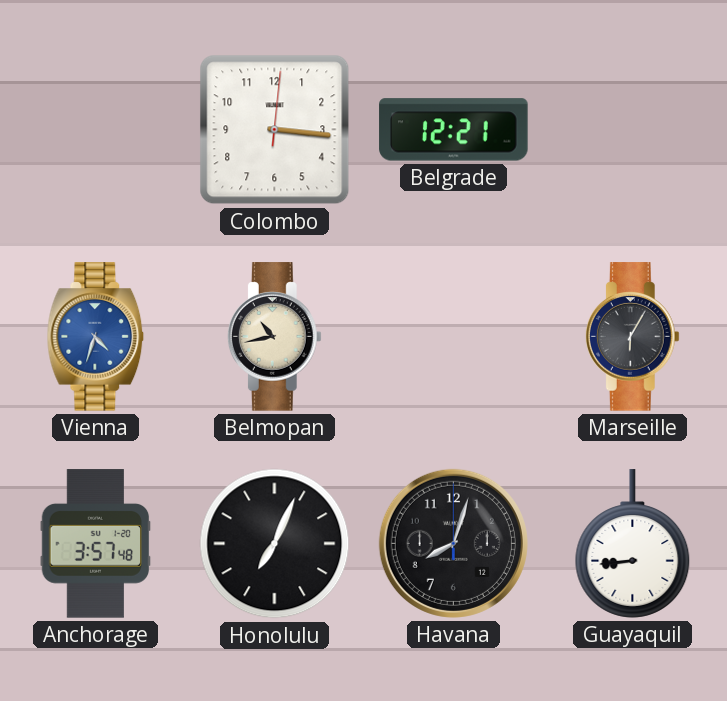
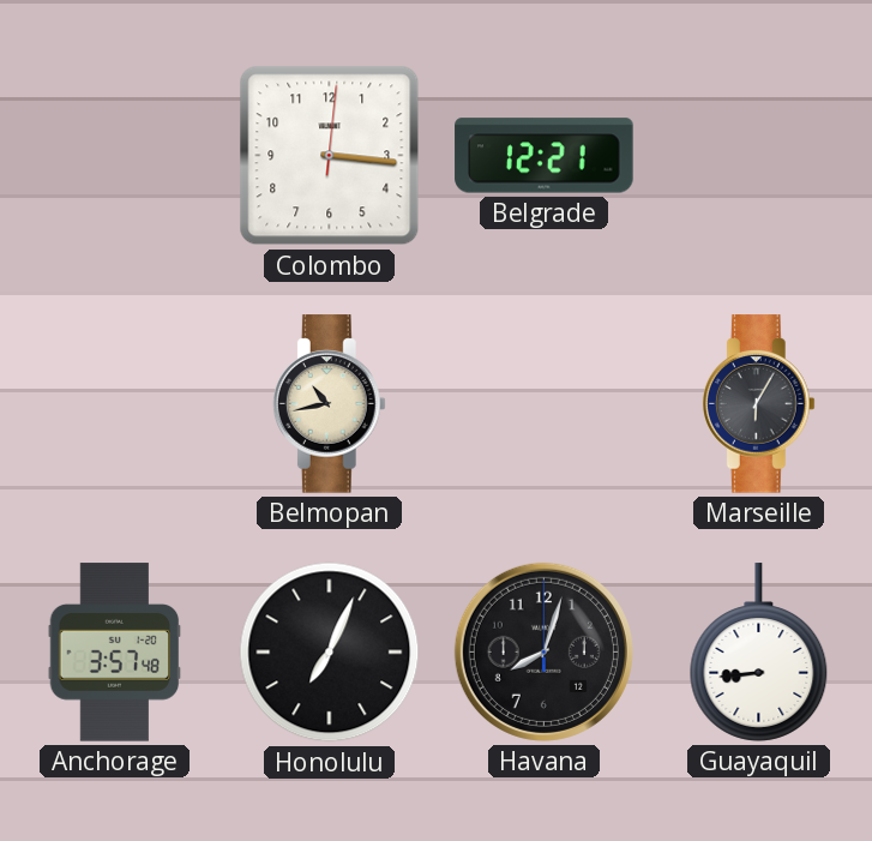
Vienna: 4:33 -> none
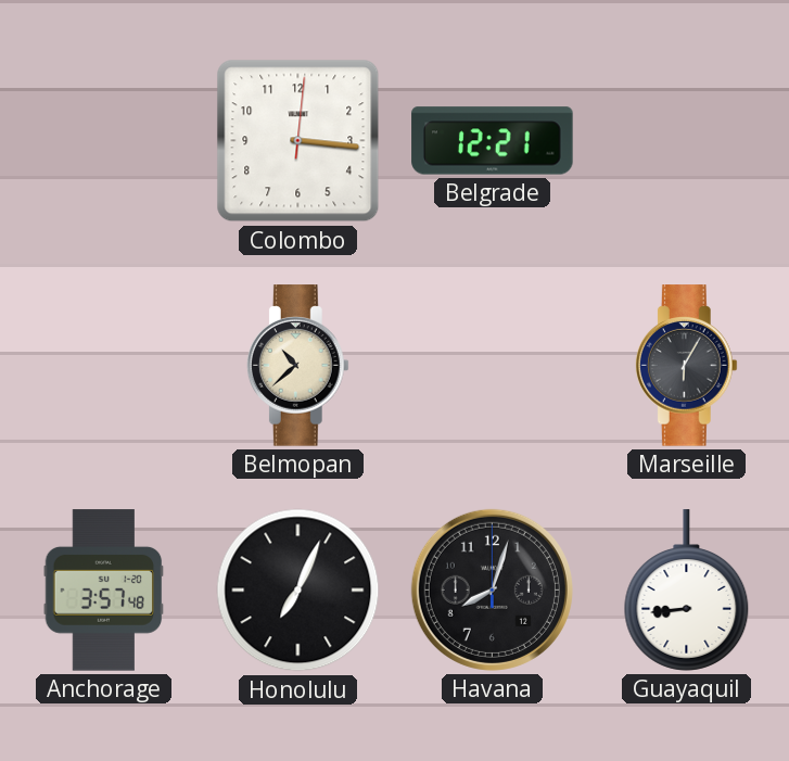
Belmopan: 10:43 -> 10:38
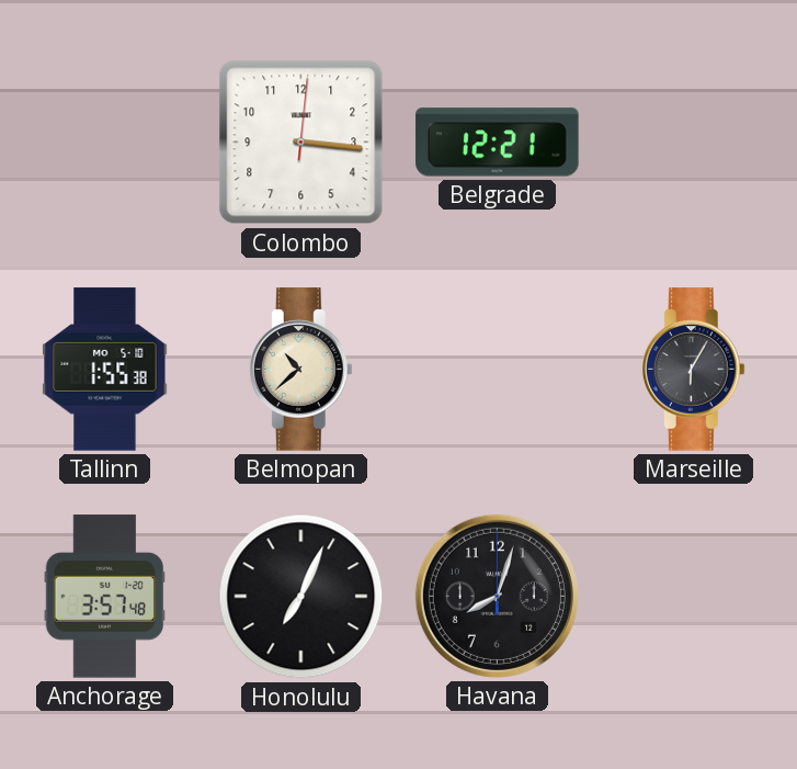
Tallinn: none -> 1:55
Guayaquil: 8:44 -> none
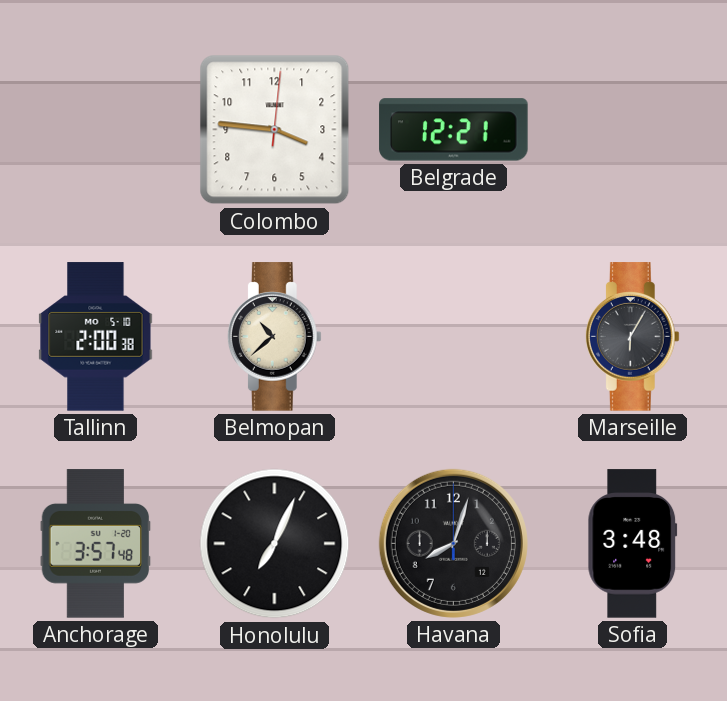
Colombo: 3:16 -> 3:46
Tallinn: 1:55 -> 2:00
Sofia: none -> 3:48
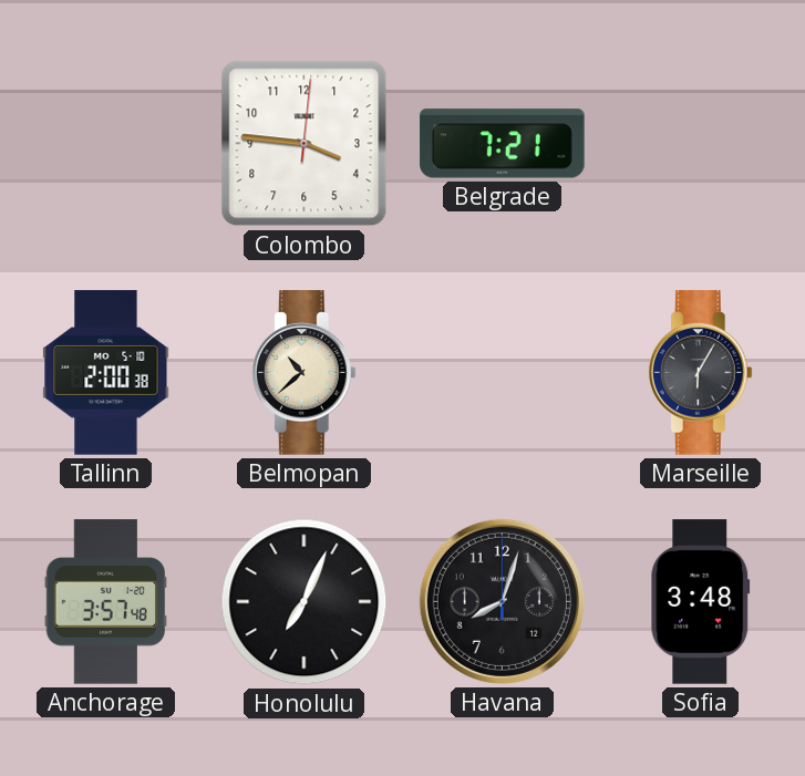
Belgrade: 12:21 -> 7:21
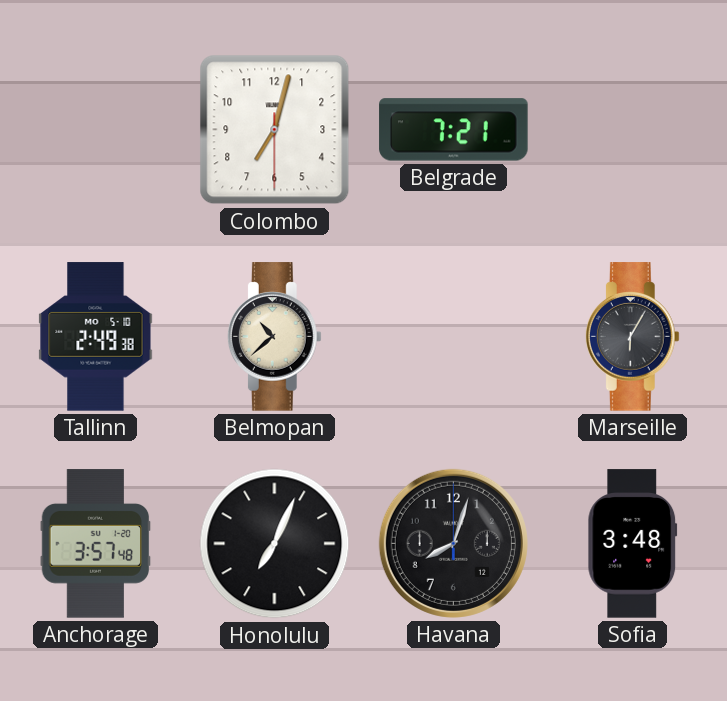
Colombo: 3:46 -> 7:02
Tallinn: 2:00 -> 2:49
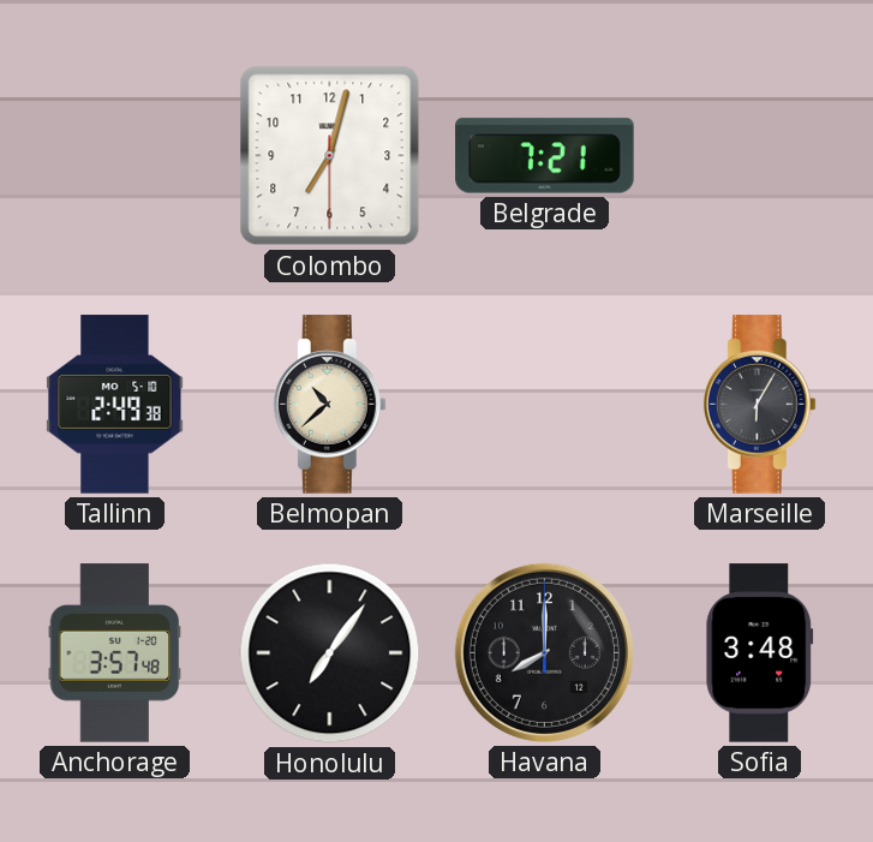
Honolulu: 7:04 -> 7:06
Havana: 8:03 -> 8:00
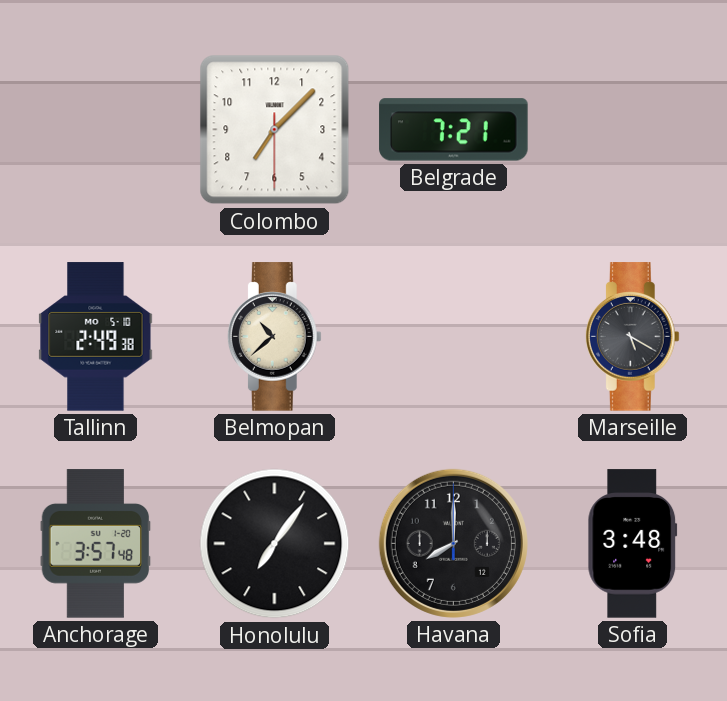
Colombo: 7:02 -> 7:07
Marseille: 6:05 -> 5:20
